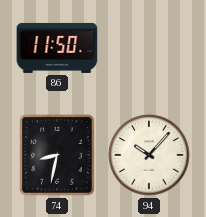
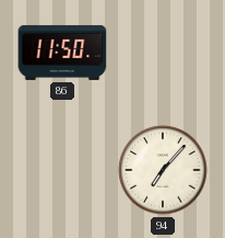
74: 8:32 -> none
94: 10:07 -> 7:07
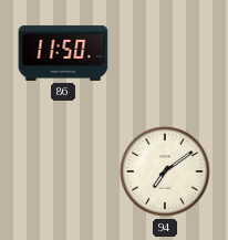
94: 7:07 -> 7:09
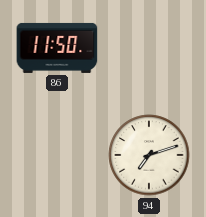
94: 7:09 -> 7:12
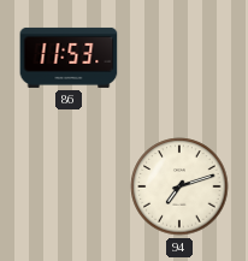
86: 11:50 -> 11:53
